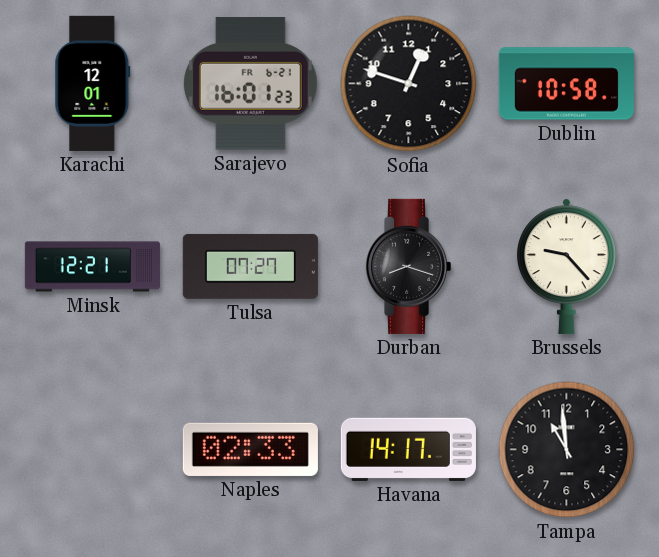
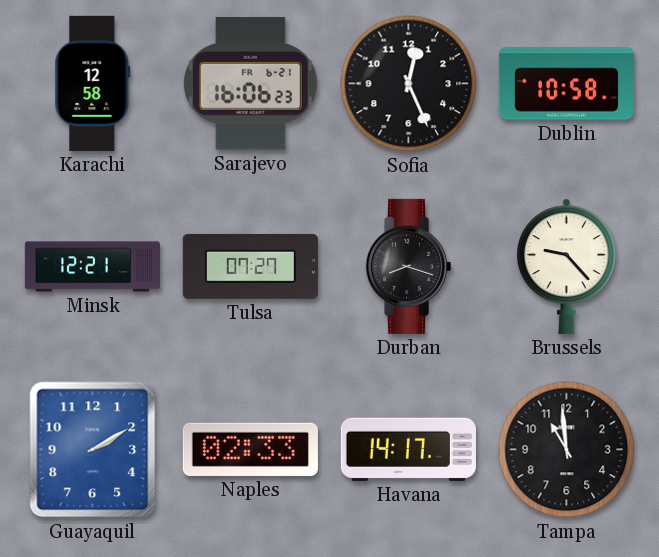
Karachi: 12:01 -> 12:58
Sarajevo: 16:01 -> 16:06
Sofia: 12:48 -> 12:26
Guayaquil: none -> 2:10
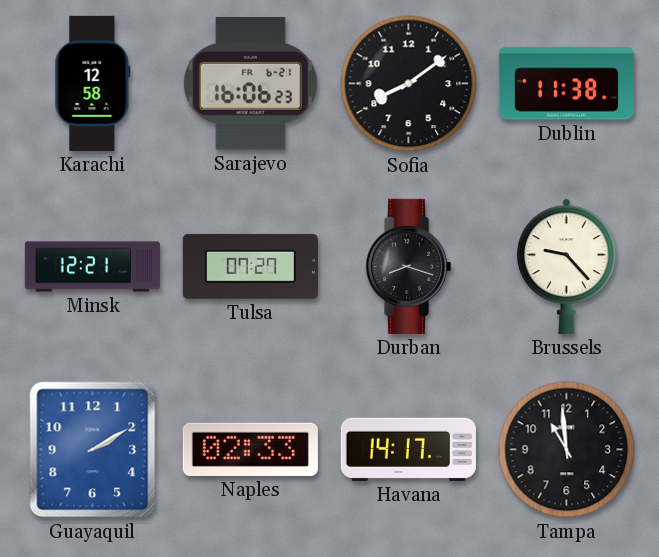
Sofia: 12:26 -> 8:09
Dublin: 10:58 -> 11:38
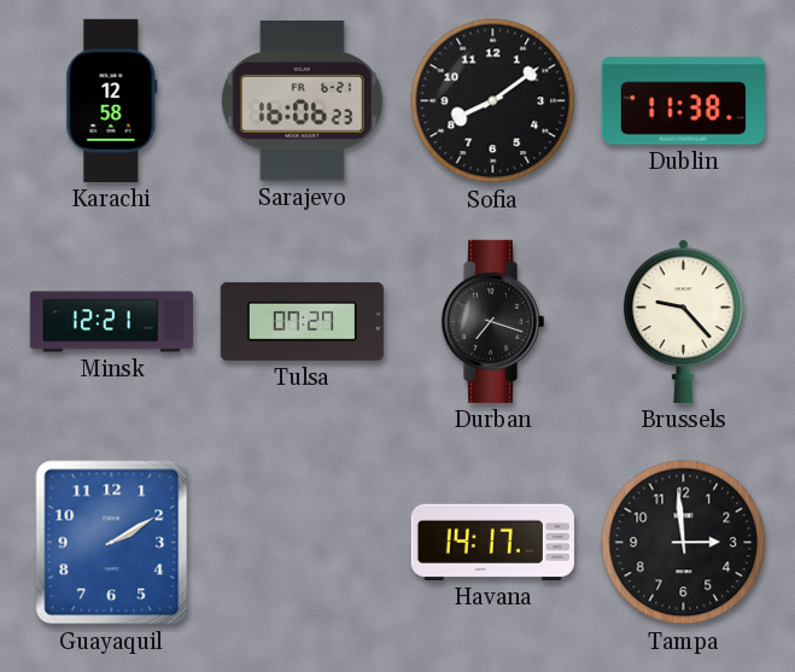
Durban: 8:18 -> 7:18
Naples: 02:33 -> none
Tampa: 10:59 -> 2:59
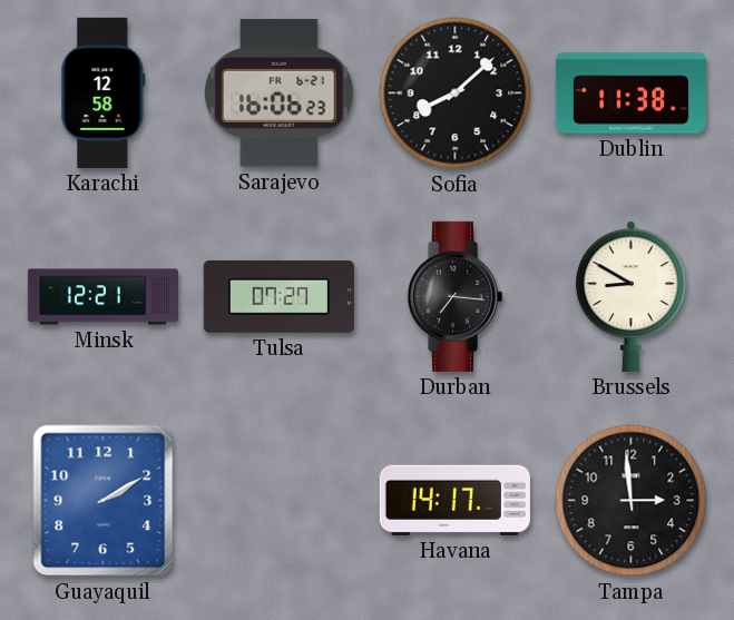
Sofia: 8:09 -> 8:08
Durban: 7:18 -> 7:16
Brussels: 9:23 -> 8:50
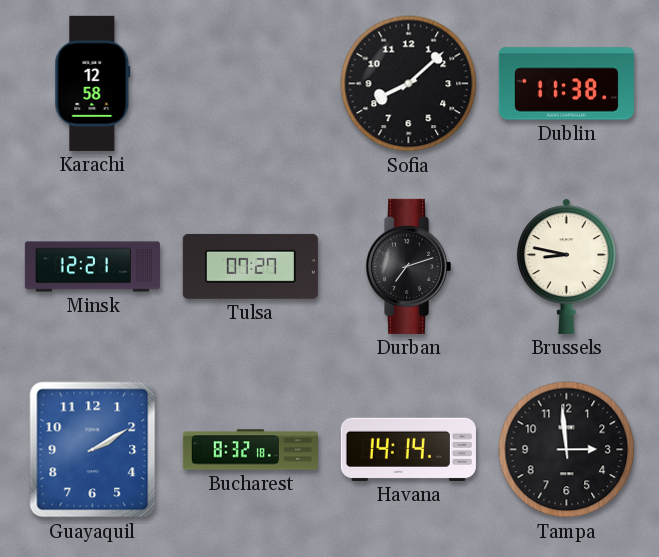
Sarajevo: 16:06 -> none
Durban: 7:16 -> 7:12
Brussels: 8:50 -> 8:47
Bucharest: none -> 8:32
Havana: 14:17 -> 14:14
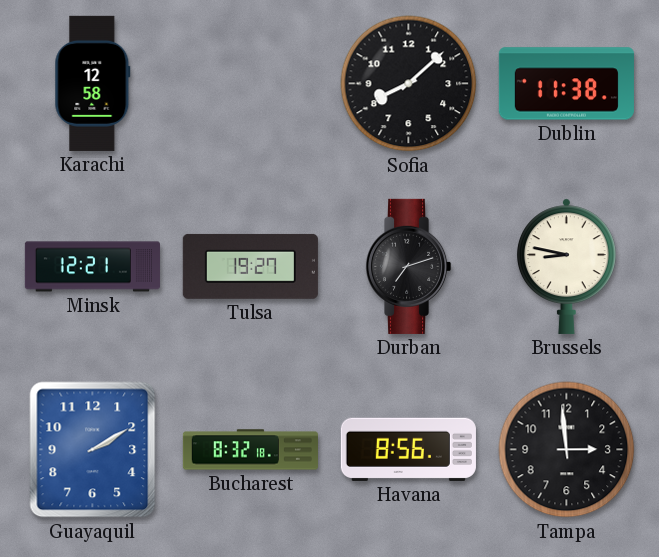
Tulsa: 07:27 -> 19:27
Havana: 14:14 -> 8:56
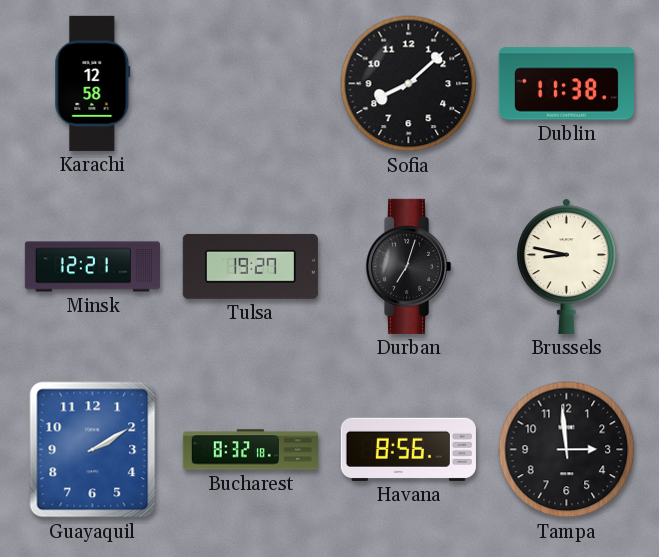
Durban: 7:12 -> 7:03
